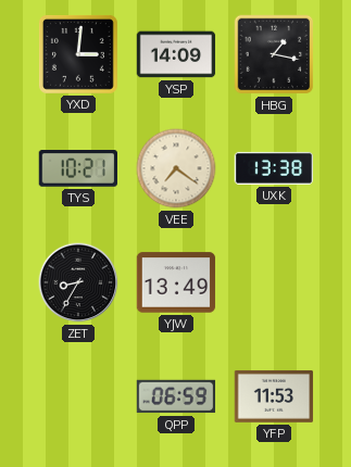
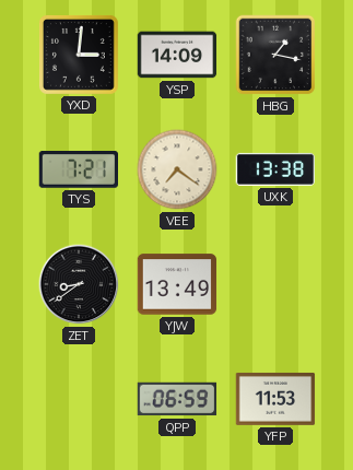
TYS: 10:21 -> 7:21
ZET: 8:35 -> 8:39
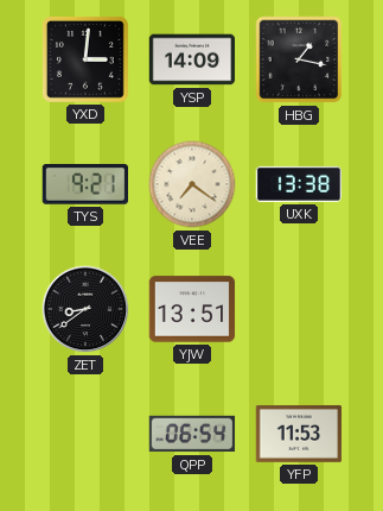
TYS: 7:21 -> 9:21
YJW: 13:49 -> 13:51
QPP: 06:59 -> 06:54
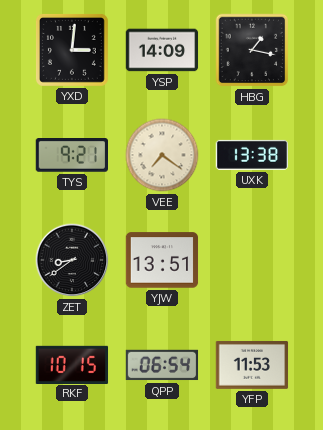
RKF: none -> 10:15
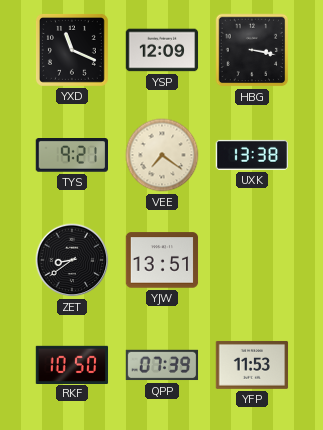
YXD: 3:01 -> 11:19
YSP: 14:09 -> 12:09
HBG: 1:17 -> 3:17
RKF: 10:15 -> 10:50
QPP: 06:54 -> 07:39
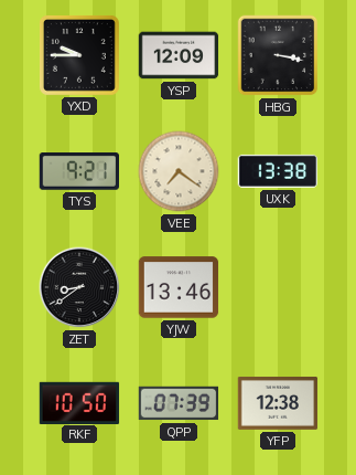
YXD: 11:19 -> 9:45
YJW: 13:51 -> 13:46
YFP: 11:53 -> 12:38
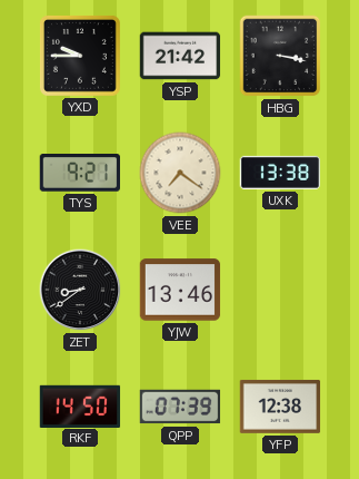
YSP: 12:09 -> 21:42
RKF: 10:50 -> 14:50
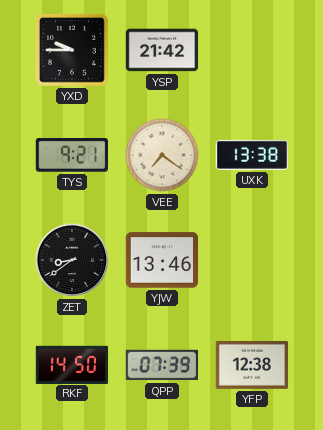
HBG: 3:17 -> none
